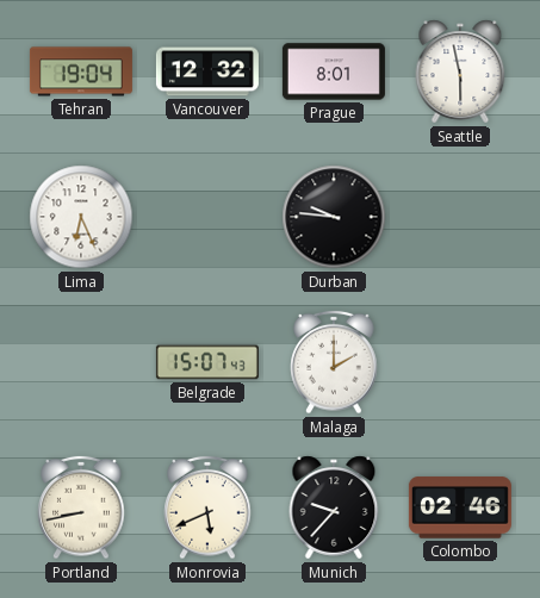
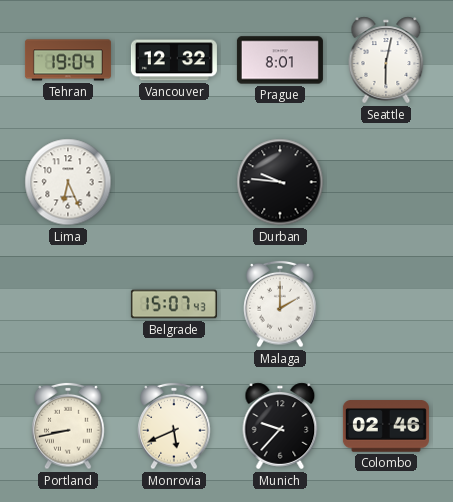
Seattle: 5:58 -> 6:02
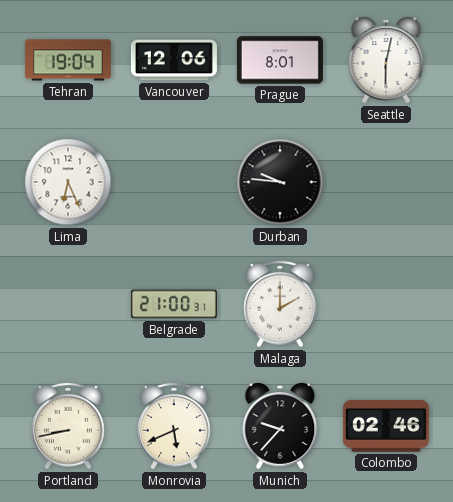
Vancouver: 12:32 -> 12:06
Belgrade: 15:07 -> 21:00
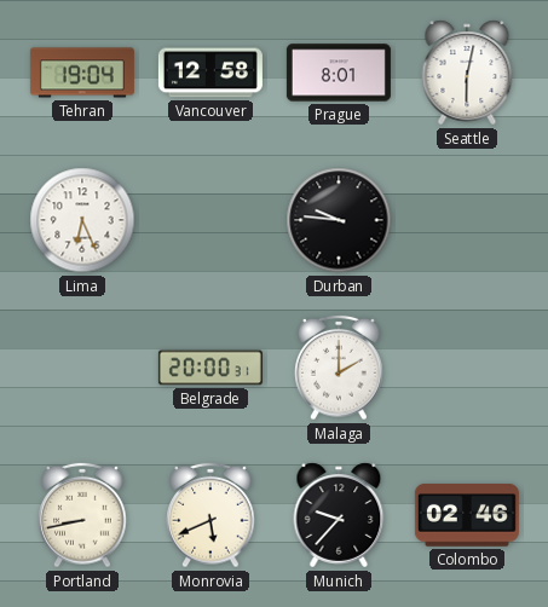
Vancouver: 12:06 -> 12:58
Belgrade: 21:00 -> 20:00
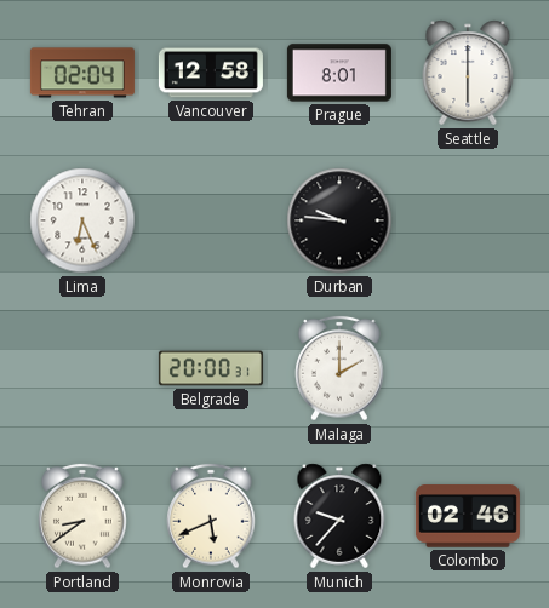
Tehran: 19:04 -> 02:04
Seattle: 6:02 -> 6:00
Portland: 8:43 -> 8:39
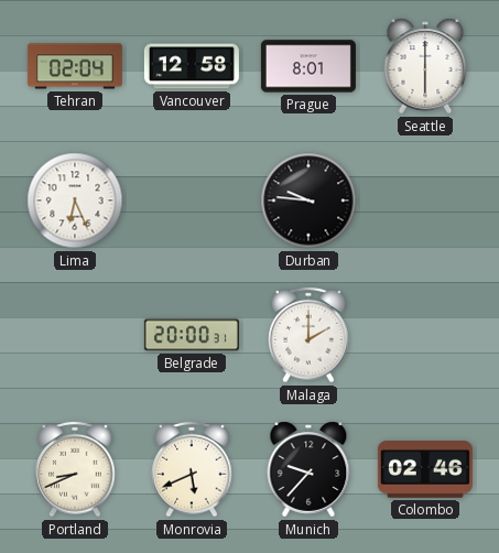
Portland: 8:39 -> 8:41
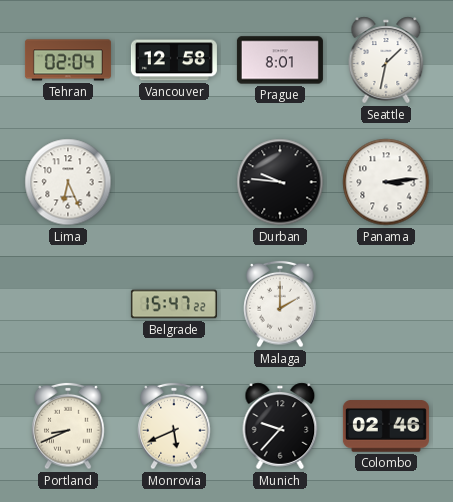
Seattle: 6:00 -> 1:32
Panama: none -> 3:14
Belgrade: 20:00 -> 15:47
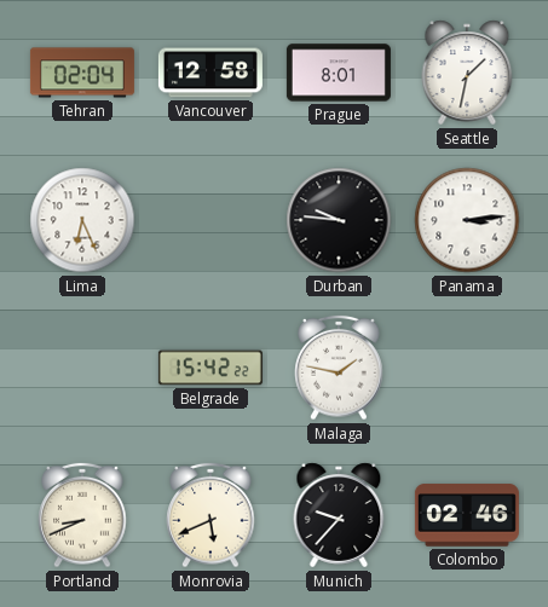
Belgrade: 15:47 -> 15:42
Malaga: 2:00 -> 1:47
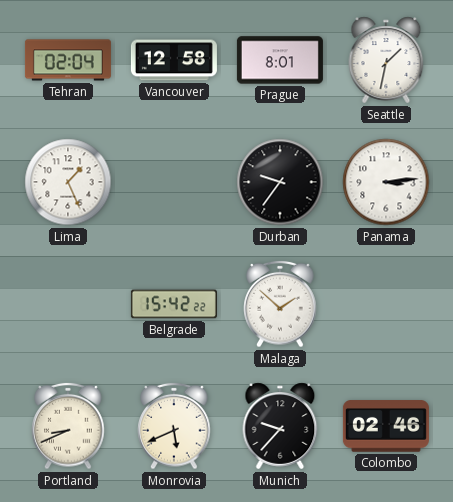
Lima: 6:26 -> 1:26
Durban: 9:46 -> 9:36
Malaga: 1:47 -> 1:52
